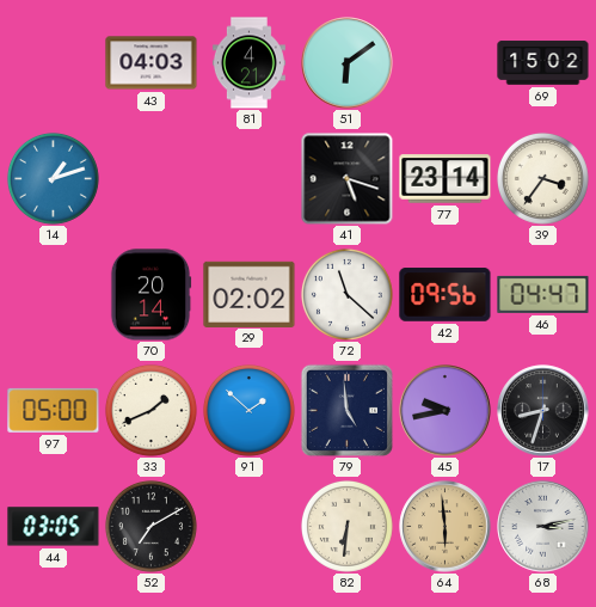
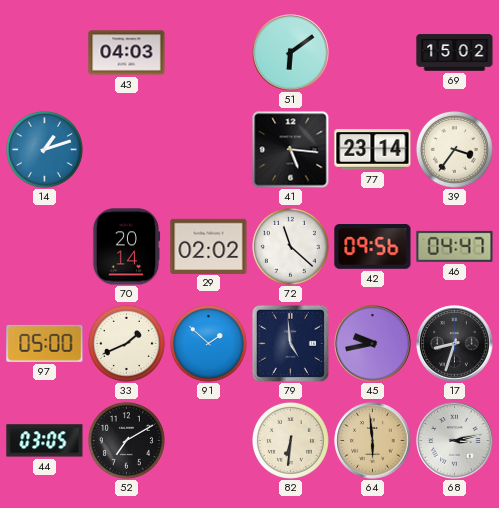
81: 4:21 -> none
41: 5:18 -> 5:16
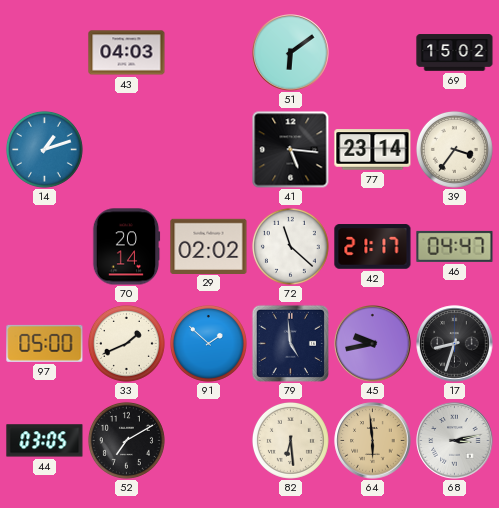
42: 09:56 -> 21:17
82: 6:31 -> 6:29
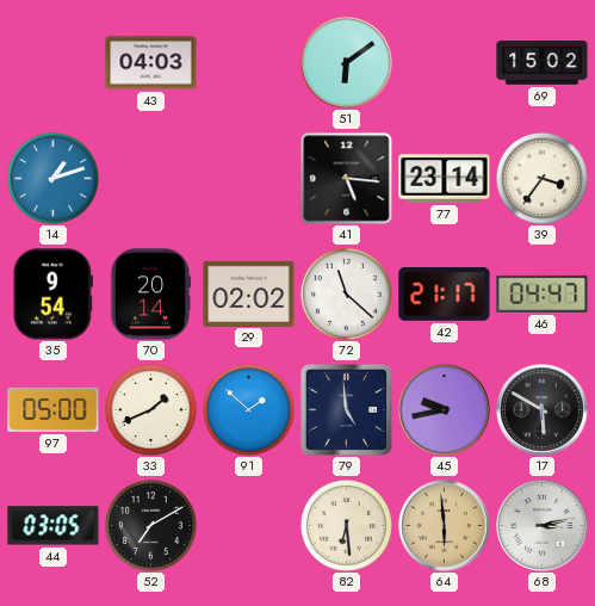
35: none -> 9:54
17: 8:33 -> 5:50
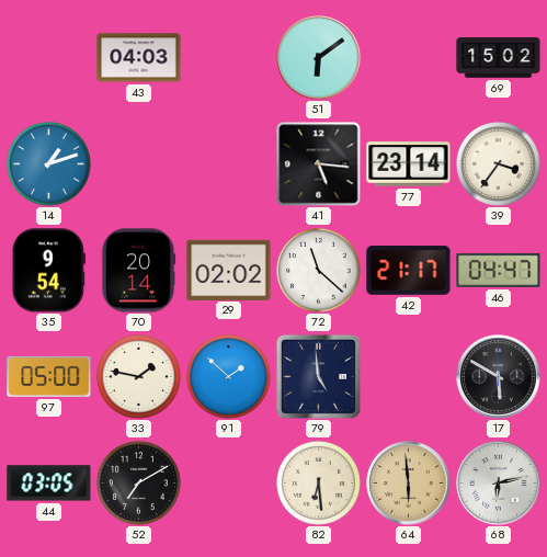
33: 1:41 -> 1:47
45: 9:43 -> none
68: 3:13 -> 6:13
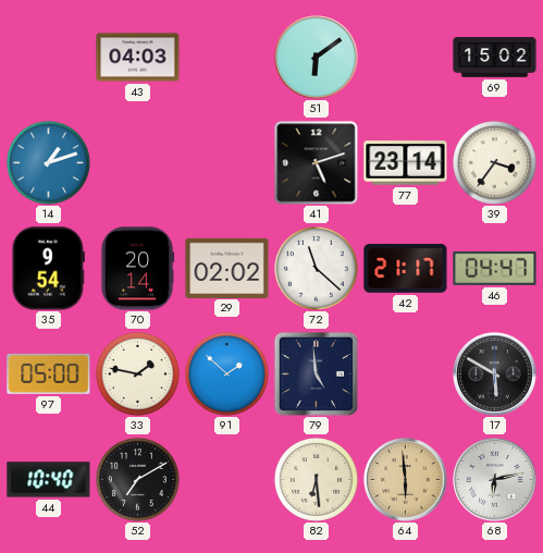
41: 5:16 -> 5:12
44: 03:05 -> 10:40
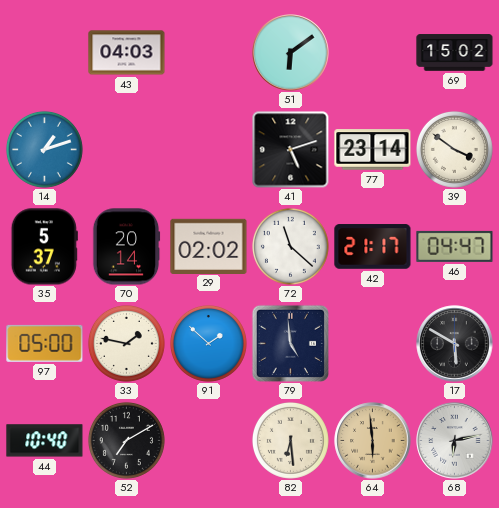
39: 3:36 -> 3:51
35: 9:54 -> 5:37
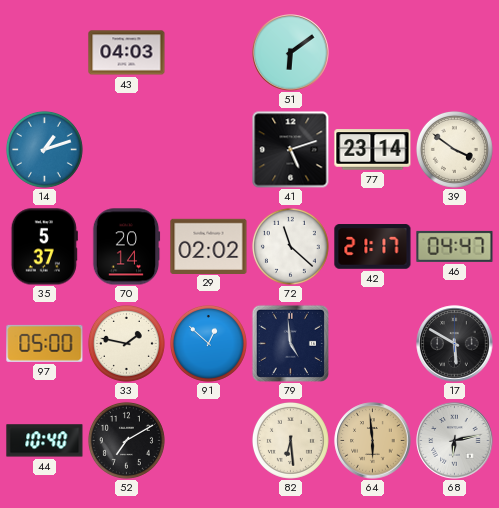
69: 15:02 -> none
91: 1:52 -> 12:52
